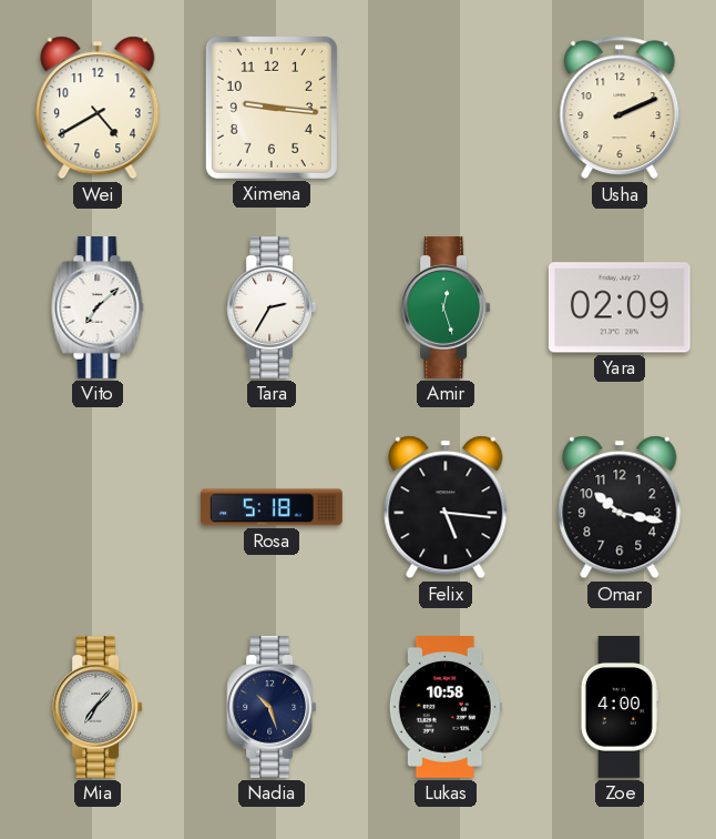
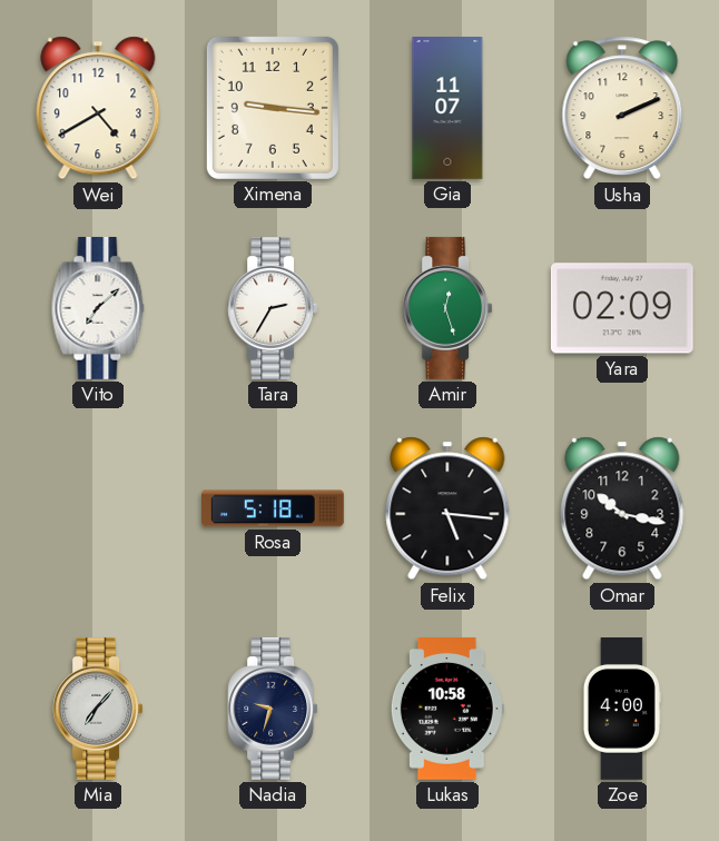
Gia: none -> 11:07
Nadia: 10:27 -> 9:33
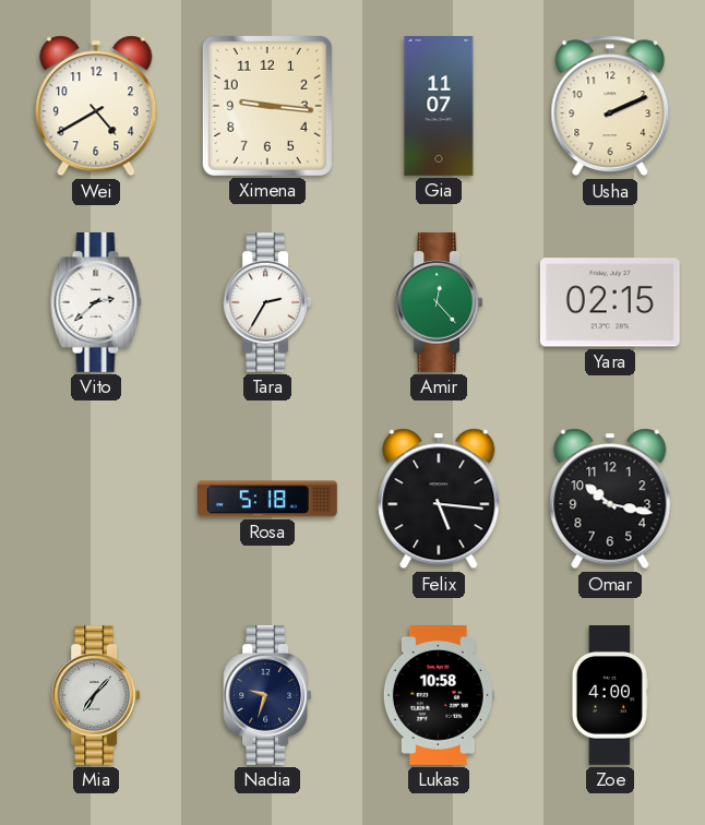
Vito: 7:08 -> 2:38
Amir: 12:27 -> 12:23
Yara: 02:09 -> 02:15
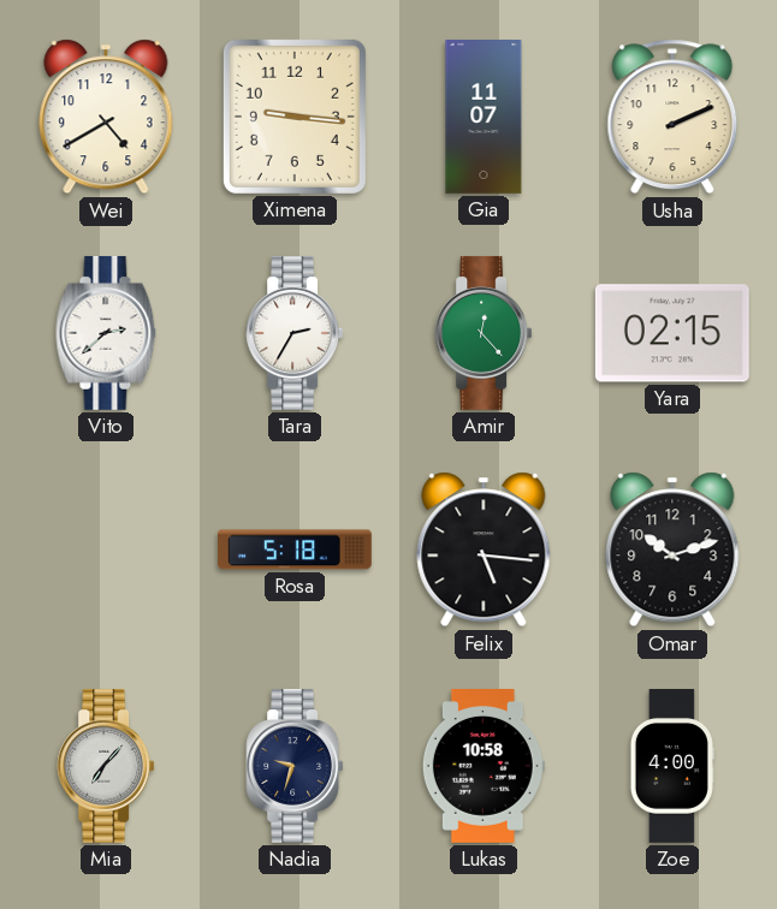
Omar: 10:17 -> 10:12
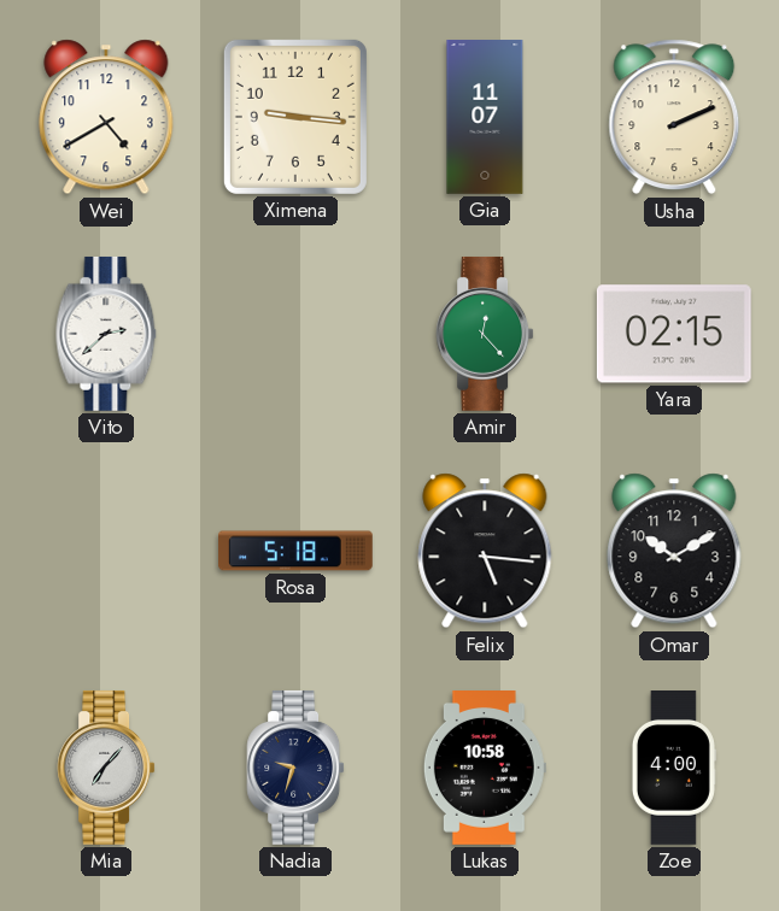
Tara: 2:35 -> none
Omar: 10:12 -> 10:10
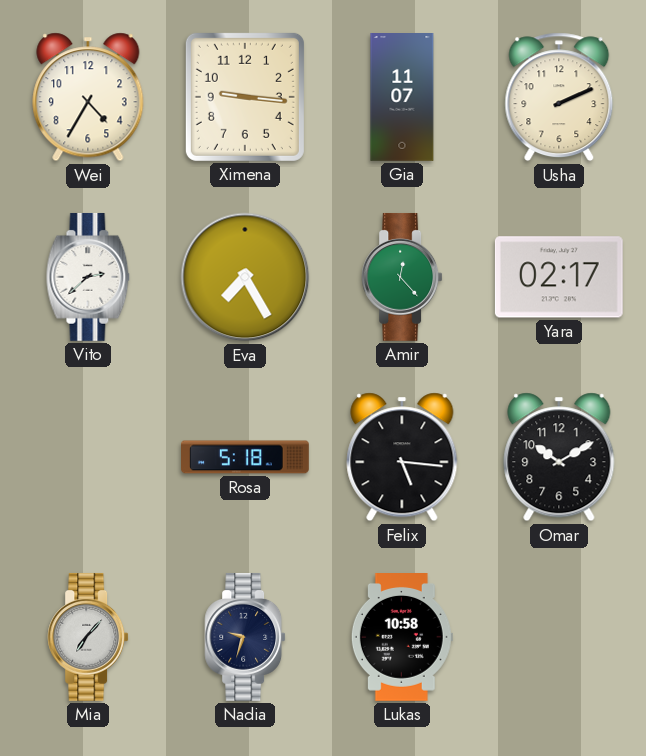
Wei: 4:40 -> 4:35
Eva: none -> 7:25
Yara: 02:15 -> 02:17
Zoe: 4:00 -> none
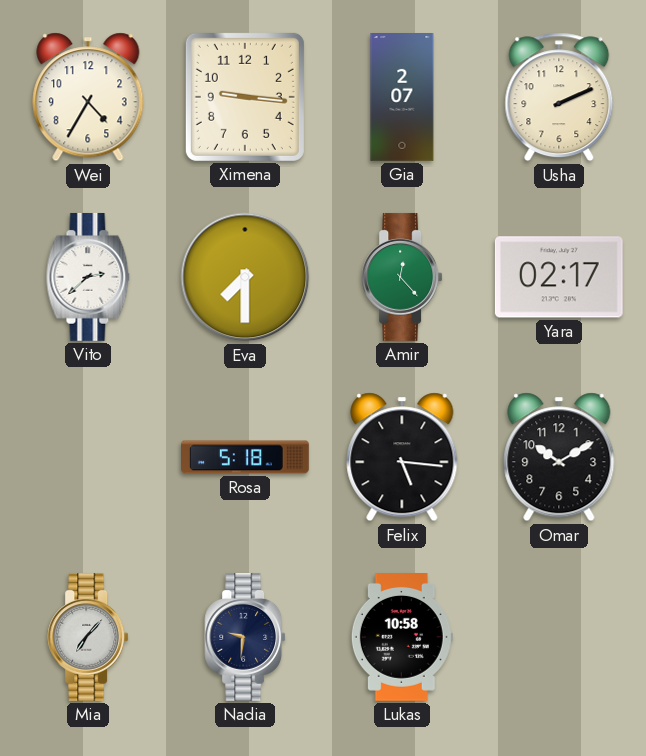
Gia: 11:07 -> 2:07
Eva: 7:25 -> 7:30
Nadia: 9:33 -> 9:31
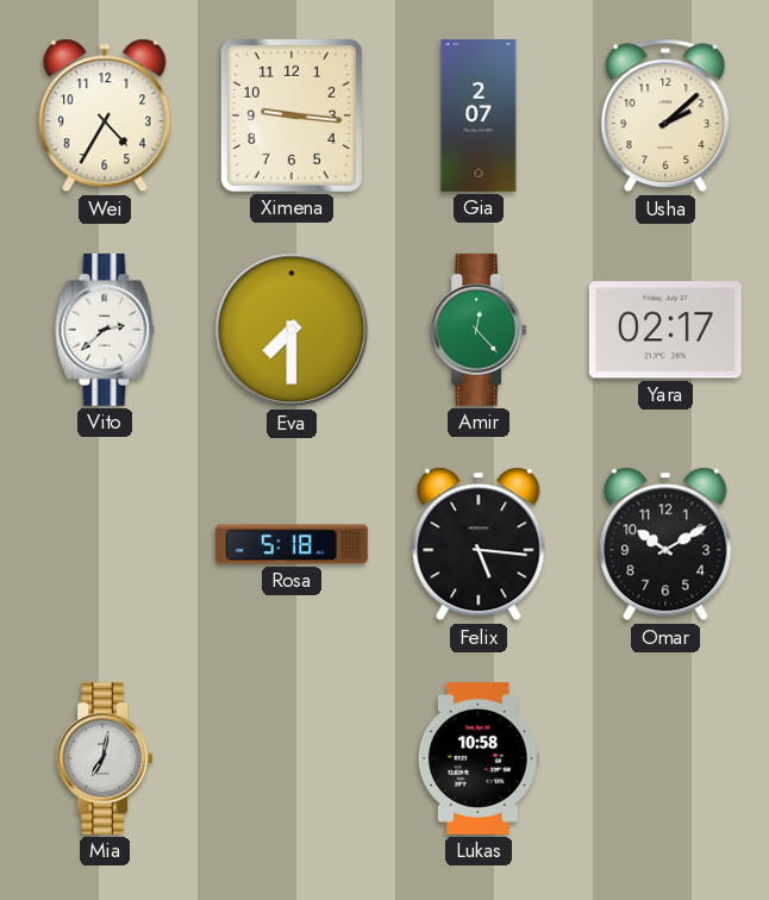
Usha: 2:11 -> 2:08
Mia: 7:07 -> 7:02
Nadia: 9:31 -> none
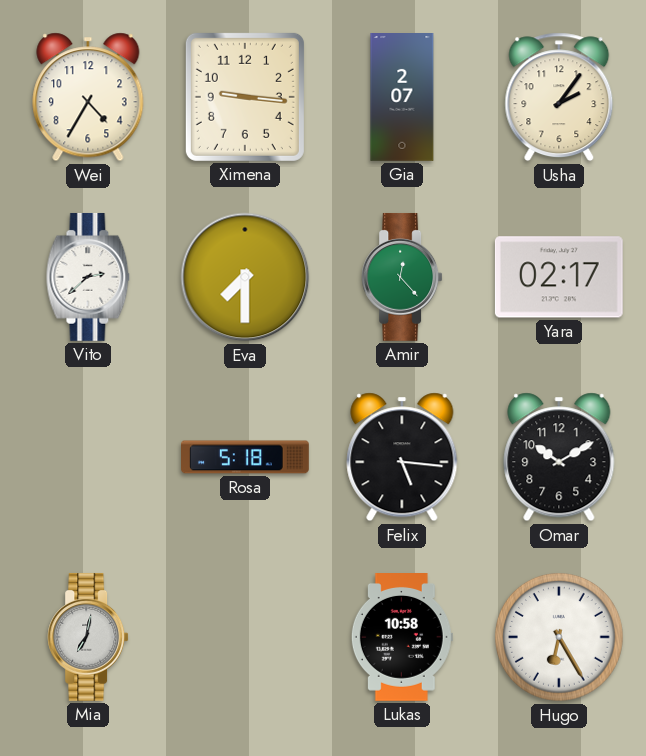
Usha: 2:08 -> 2:06
Hugo: none -> 6:25
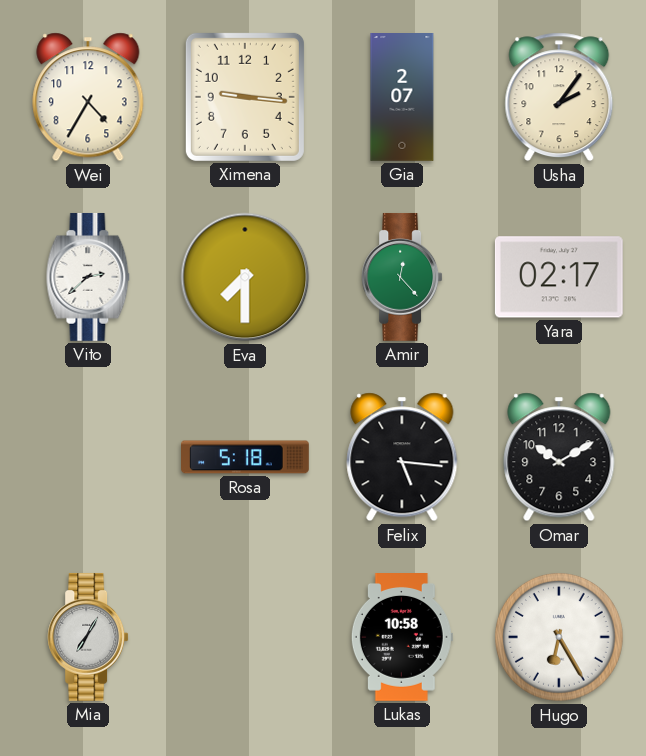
Mia: 7:02 -> 7:05
